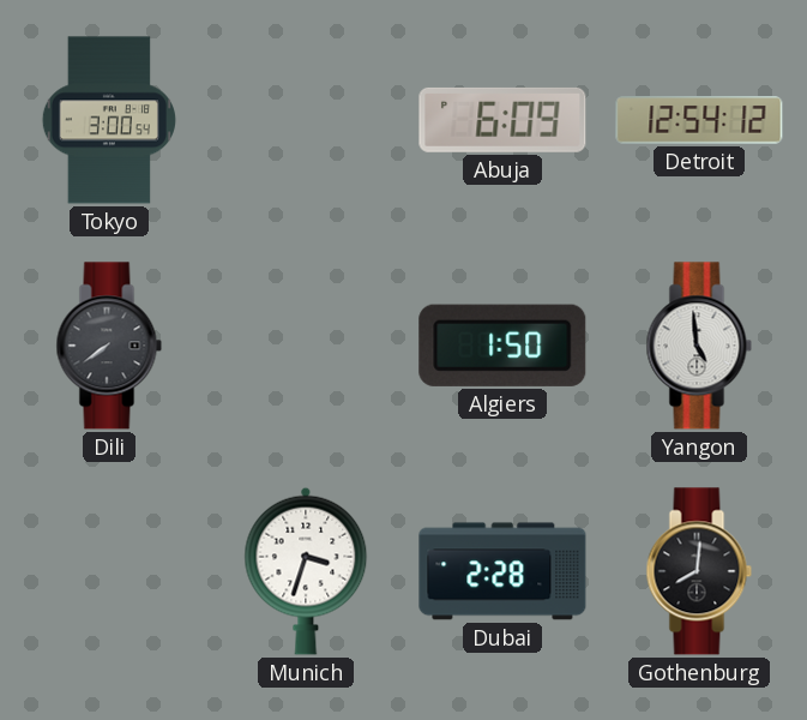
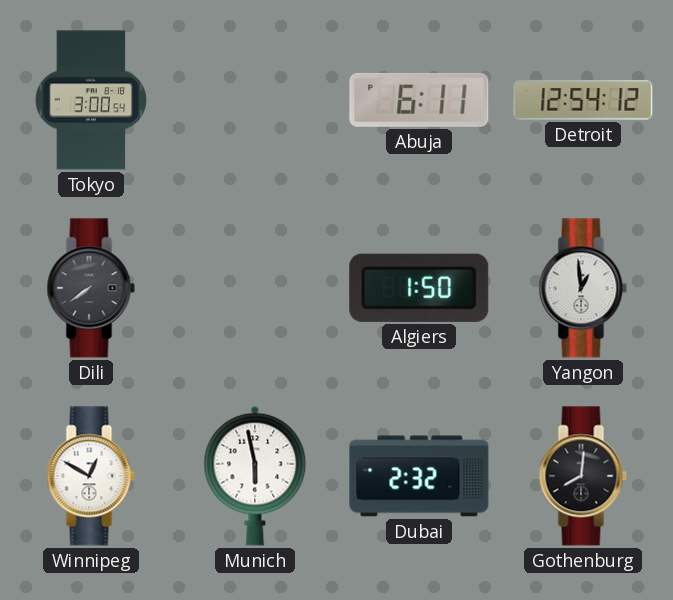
Abuja: 6:09 -> 6:11
Yangon: 4:59 -> 12:59
Winnipeg: none -> 12:50
Munich: 3:33 -> 5:58
Dubai: 2:28 -> 2:32
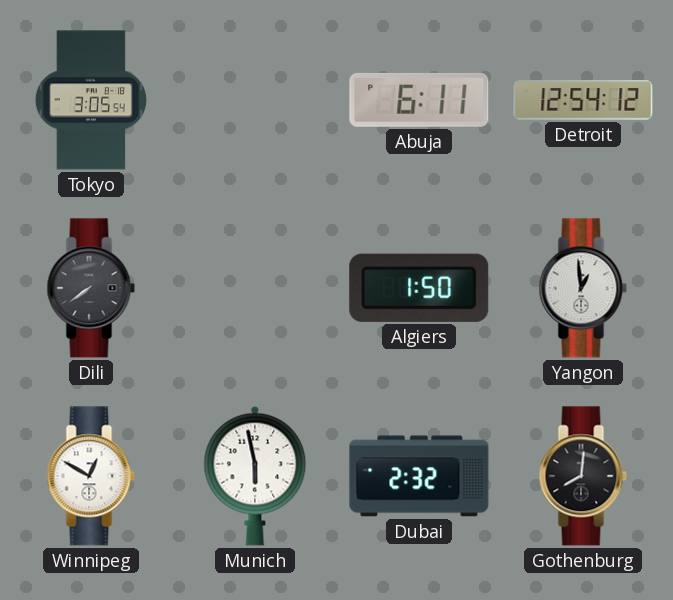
Tokyo: 3:00 -> 3:05
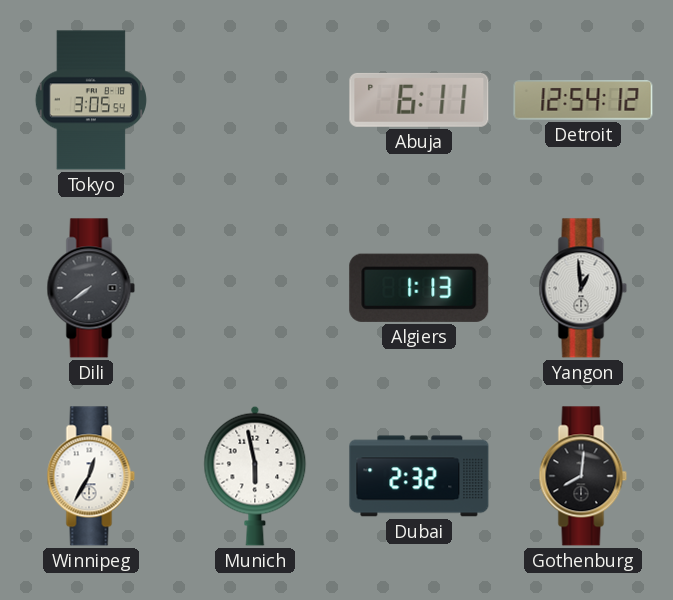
Algiers: 1:50 -> 1:13
Winnipeg: 12:50 -> 12:35
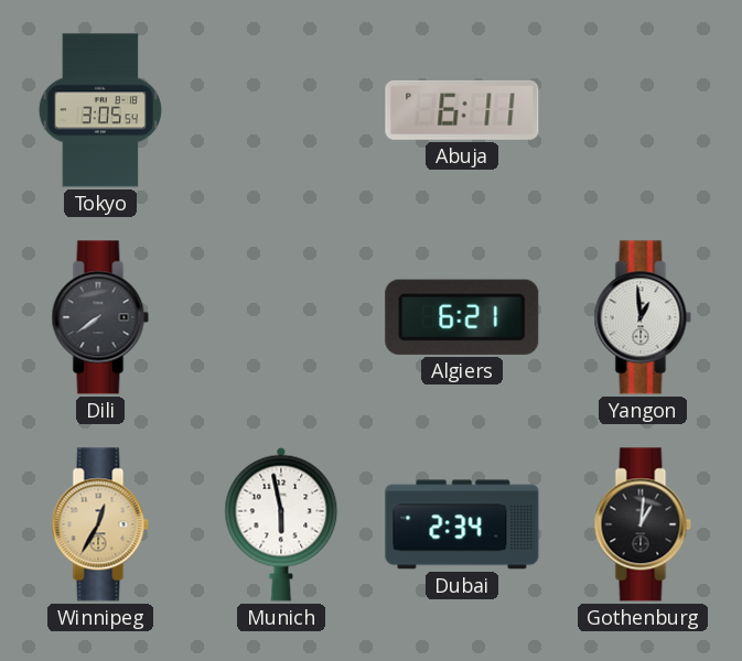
Detroit: 12:54 -> none
Algiers: 1:13 -> 6:21
Winnipeg dial: white -> champagne
Dubai: 2:32 -> 2:34
Gothenburg: 8:01 -> 1:01
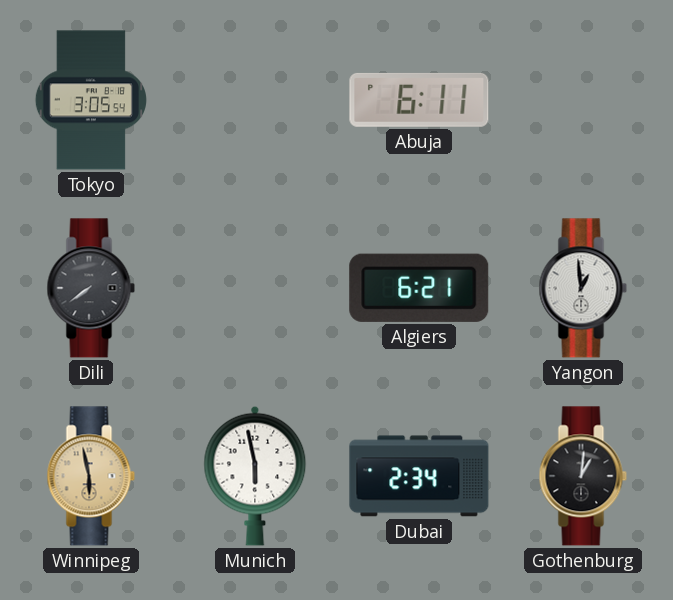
Winnipeg: 12:35 -> 5:58
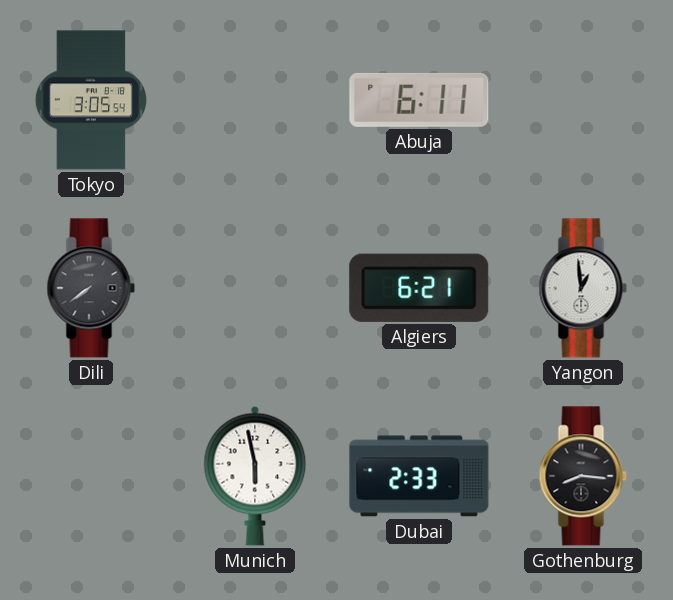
Winnipeg: 5:58 -> none
Dubai: 2:34 -> 2:33
Gothenburg: 1:01 -> 8:16
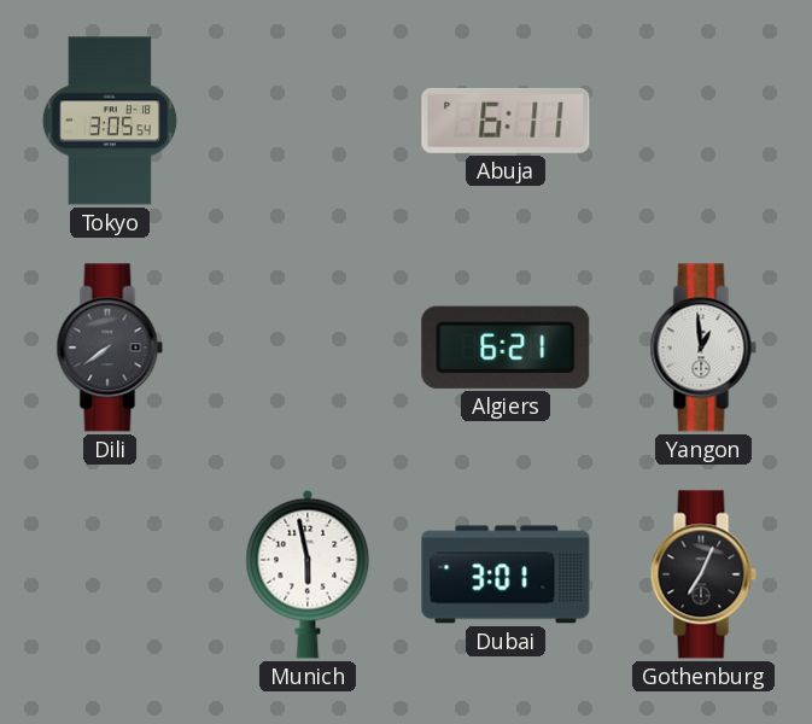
Dubai: 2:33 -> 3:01
Gothenburg: 8:16 -> 7:04
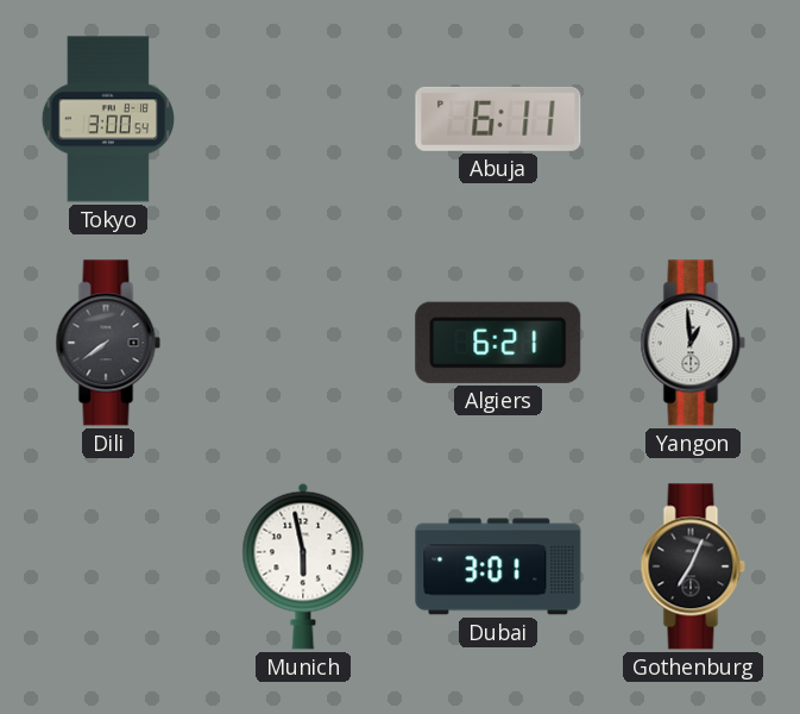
Tokyo: 3:05 -> 3:00
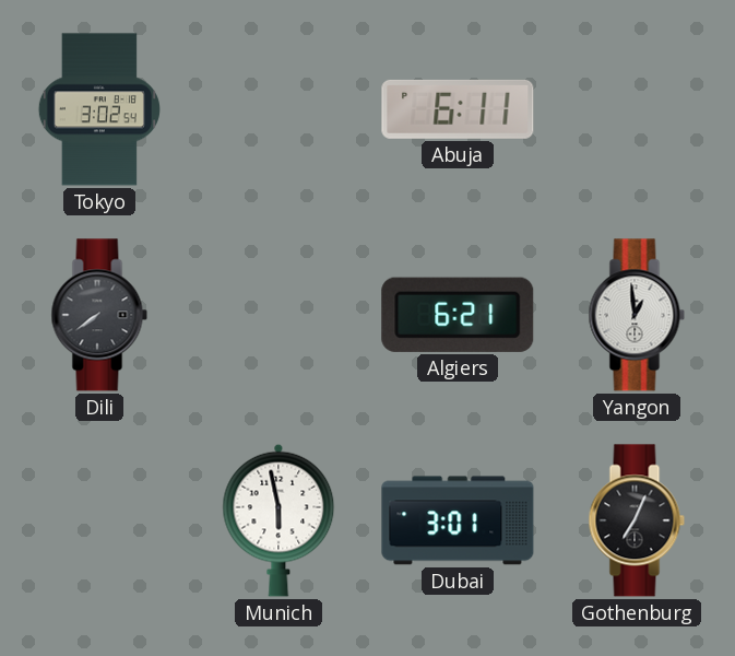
Tokyo: 3:00 -> 3:02
